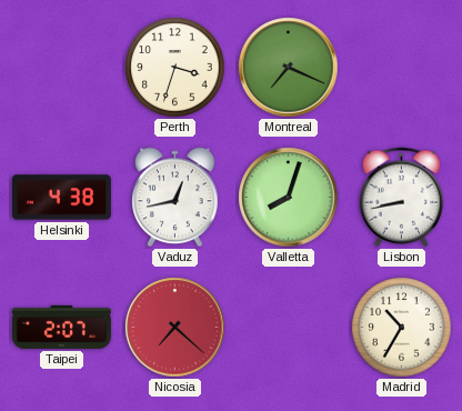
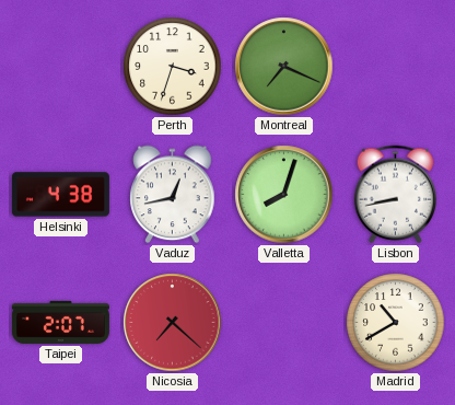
Madrid: 10:35 -> 10:40
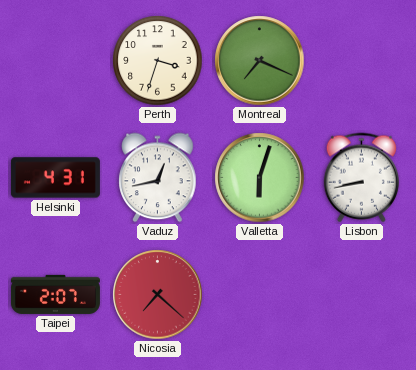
Helsinki: 4:38 -> 4:31
Valletta: 8:03 -> 6:03
Madrid: 10:40 -> none
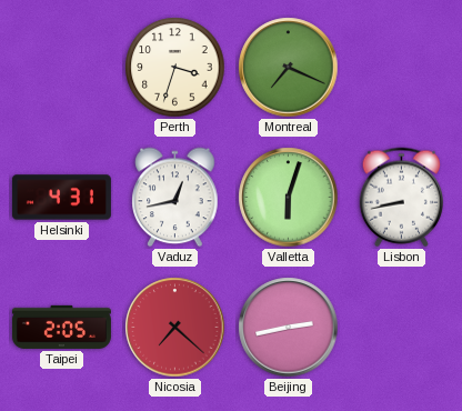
Taipei: 2:07 -> 2:05
Beijing: none -> 2:43
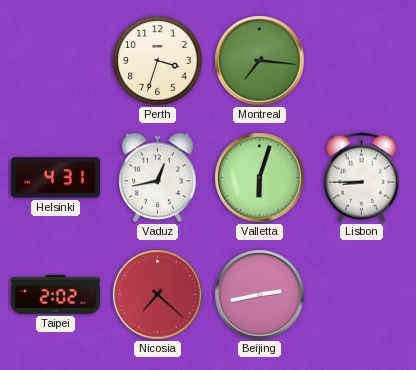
Montreal: 7:19 -> 7:16
Lisbon: 8:43 -> 8:45
Taipei: 2:05 -> 2:02
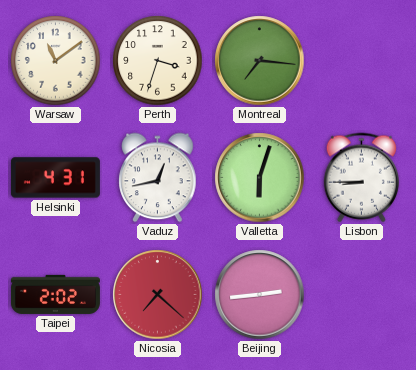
Warsaw: none -> 11:09
Beijing: 2:43 -> 2:44
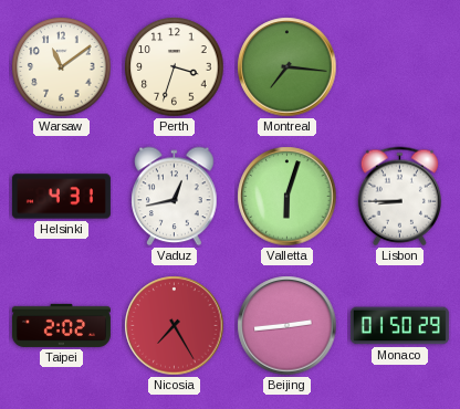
Nicosia: 7:22 -> 7:25
Monaco: none -> 01:50
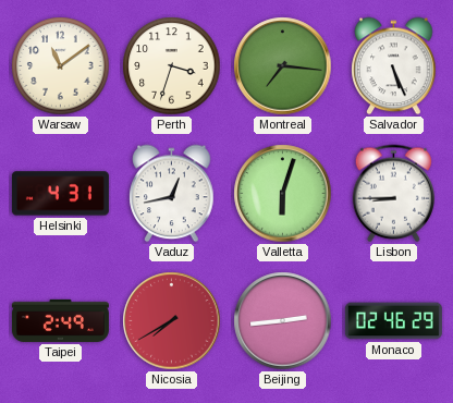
Salvador: none -> 5:26
Taipei: 2:02 -> 2:49
Nicosia: 7:25 -> 7:40
Monaco: 01:50 -> 02:46
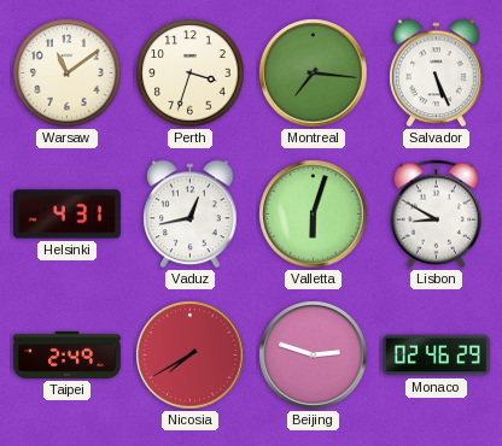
Lisbon: 8:45 -> 8:50
Beijing: 2:44 -> 2:48
